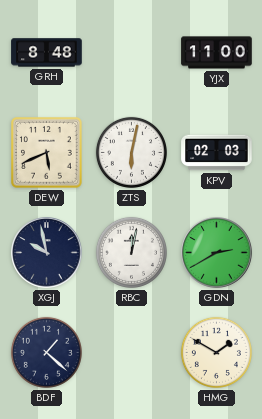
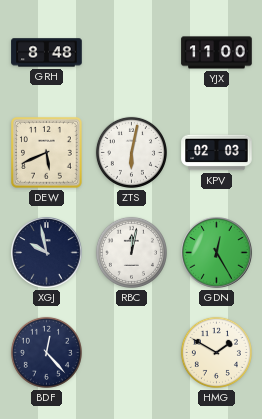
GDN: 2:40 -> 12:25
BDF: 1:22 -> 12:23
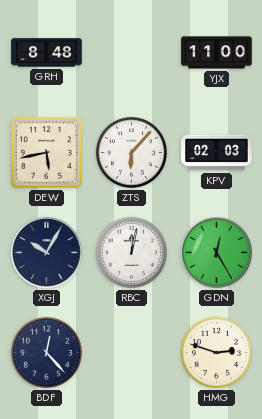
DEW: 5:41 -> 5:43
ZTS: 6:02 -> 6:07
XGJ: 9:58 -> 10:05
HMG: 1:50 -> 2:48
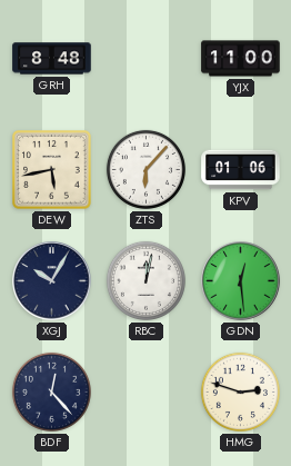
KPV: 02:03 -> 01:06
GDN: 12:25 -> 12:29
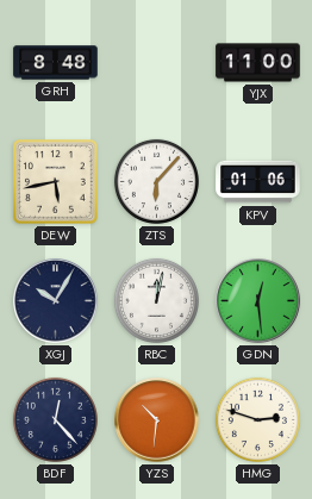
YZS: none -> 10:31
